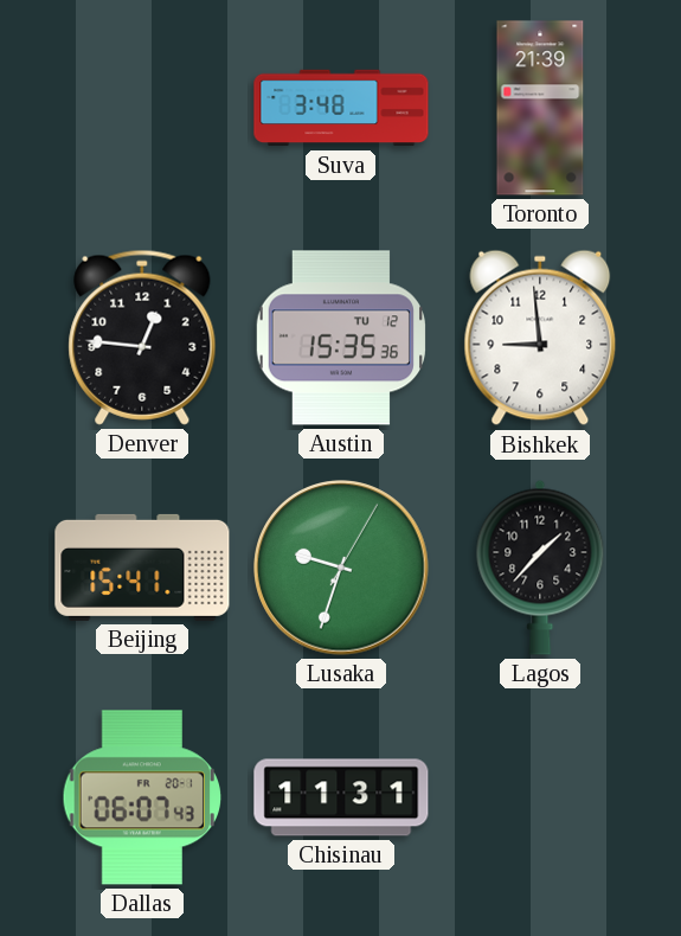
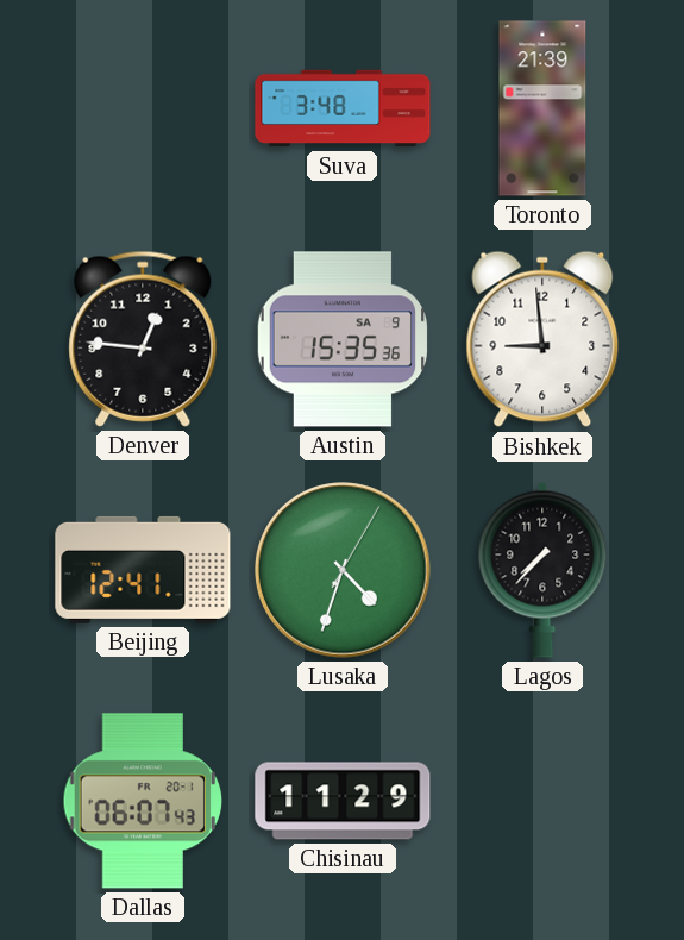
Austin date: TU 12 -> SA 9
Beijing: 15:41 -> 12:41
Lusaka: 9:33 -> 4:33
Lagos: 1:37 -> 7:37
Chisinau: 11:31 -> 11:29
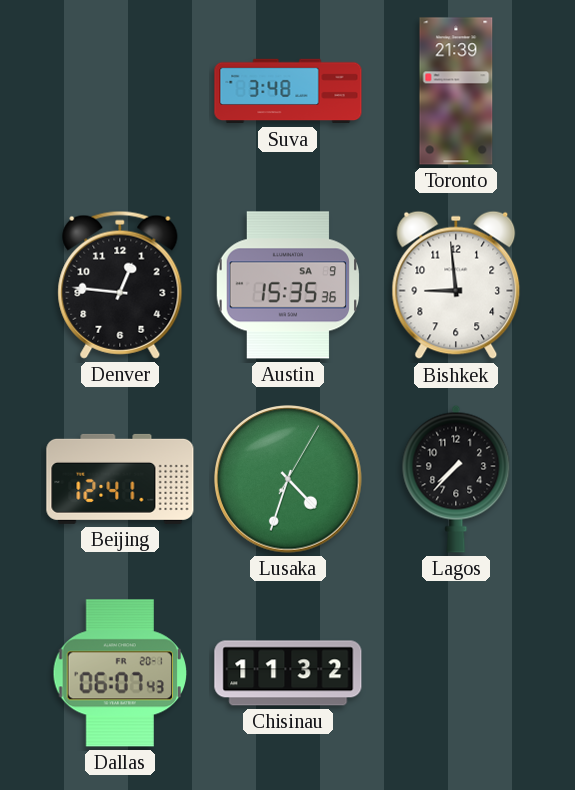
Chisinau: 11:29 -> 11:32
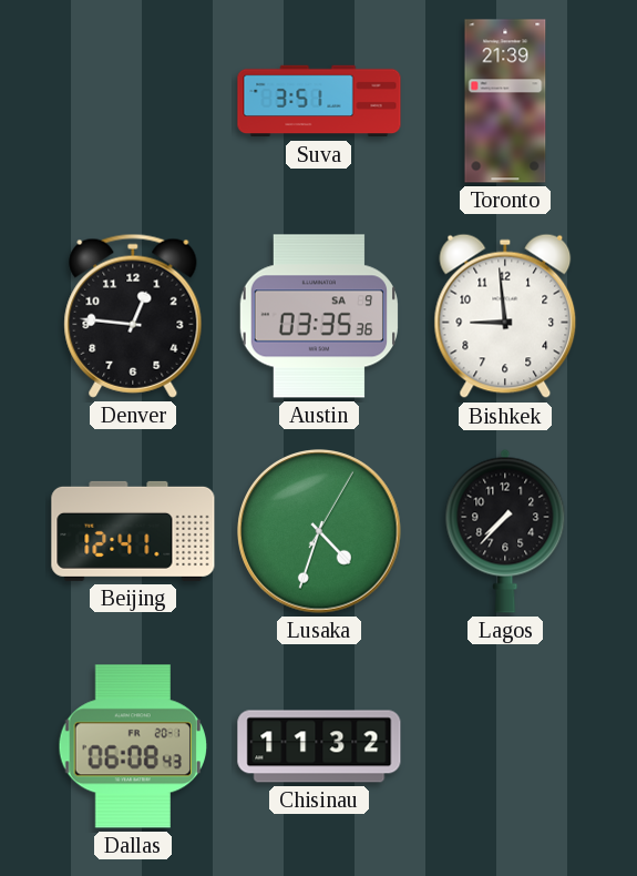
Suva: 3:48 -> 3:51
Austin: 15:35 -> 03:35
Dallas: 06:07 -> 06:08
